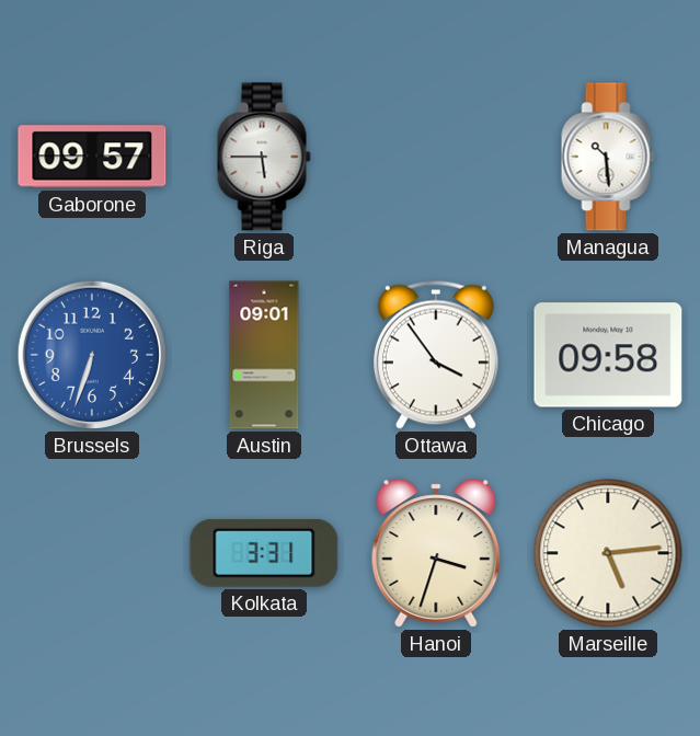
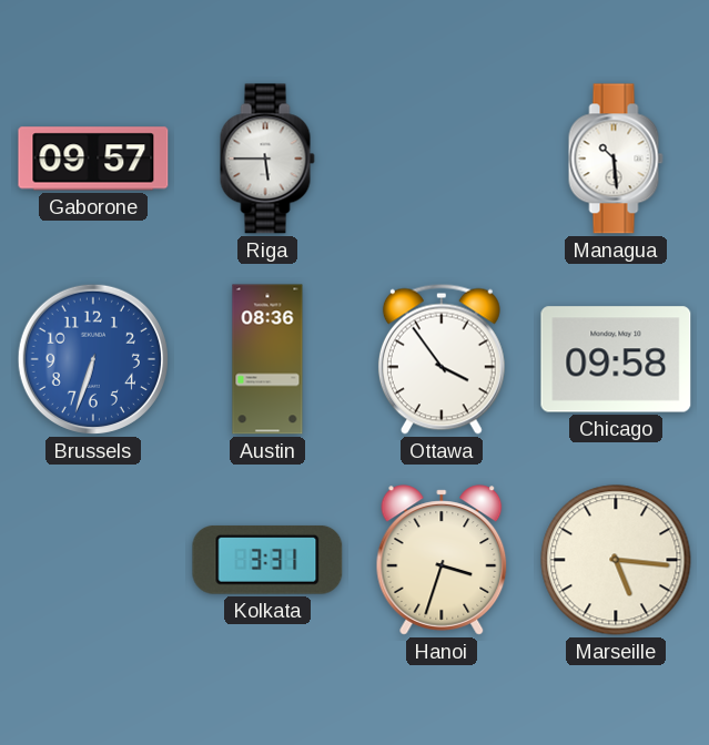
Austin: 09:01 -> 08:36
Marseille: 5:14 -> 5:16
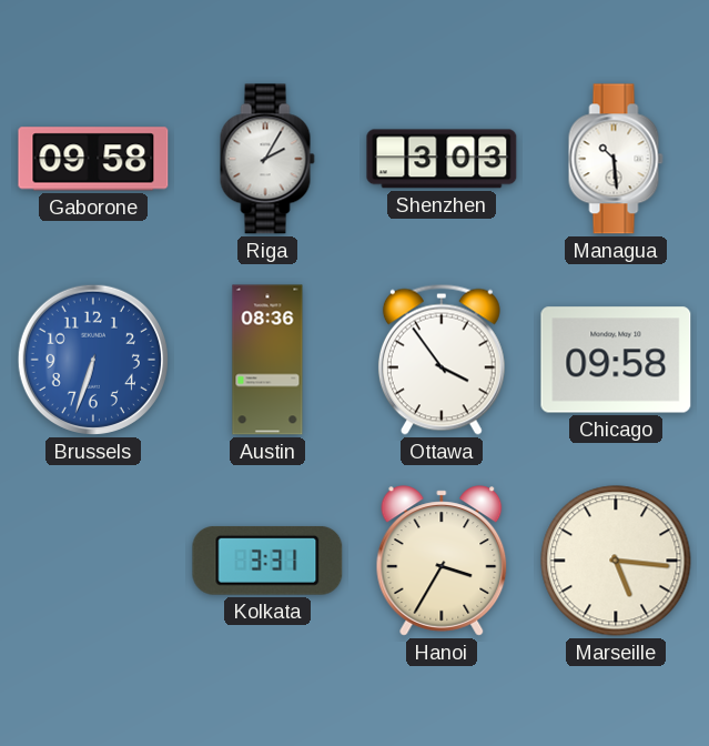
Gaborone: 09:57 -> 09:58
Riga: 5:45 -> 2:05
Shenzhen: none -> 3:03
Hanoi: 3:33 -> 3:35
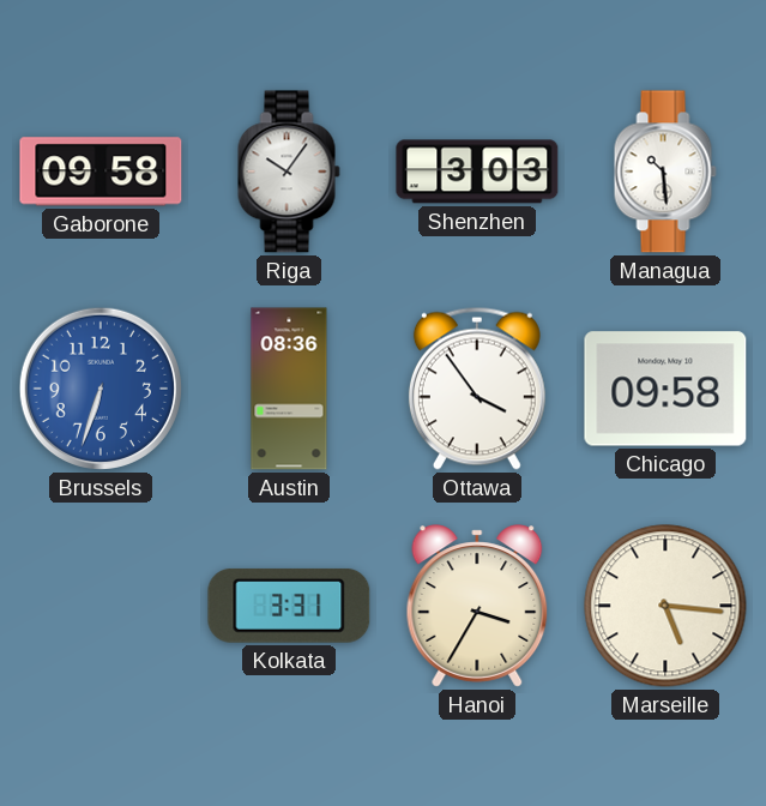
Riga: 2:05 -> 10:06
